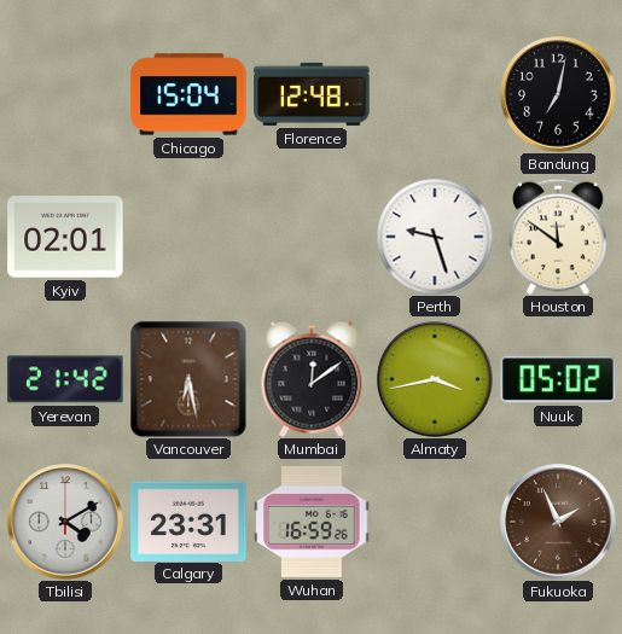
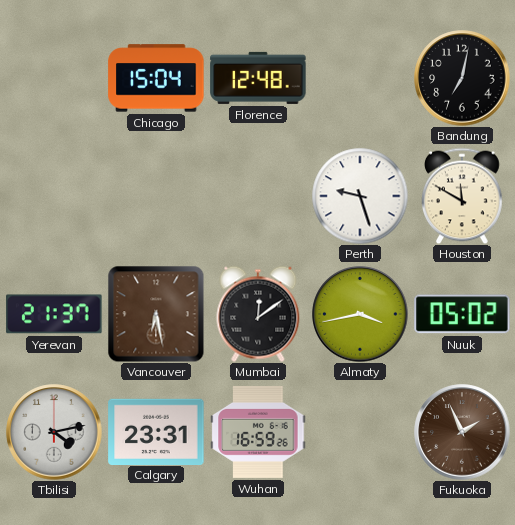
Kyiv: 02:01 -> none
Houston: 11:51 -> 11:50
Yerevan: 21:42 -> 21:37
Tbilisi: 4:10 -> 4:13
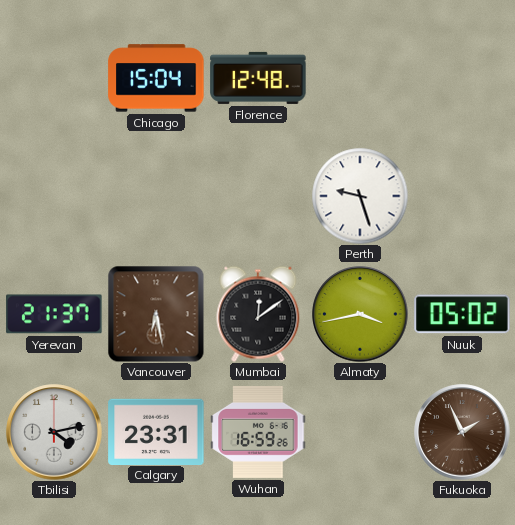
Bandung: 7:02 -> none
Houston: 11:50 -> none
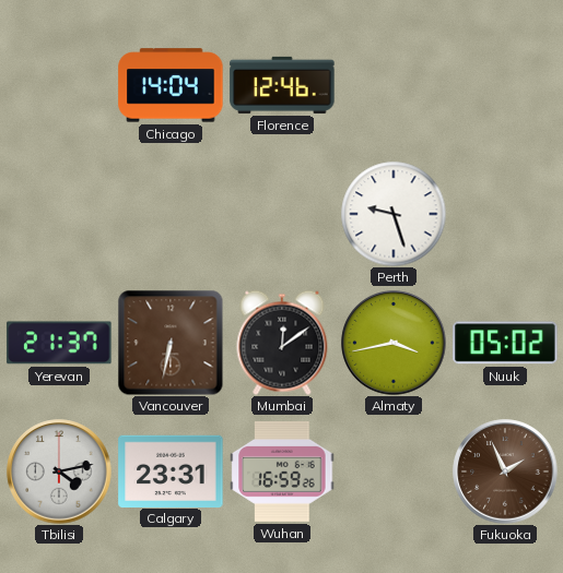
Chicago: 15:04 -> 14:04
Florence: 12:48 -> 12:46
Vancouver: 6:28 -> 6:32
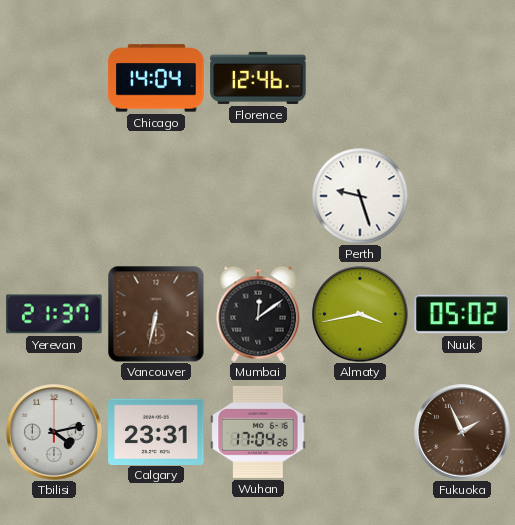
Wuhan: 16:59 -> 17:04
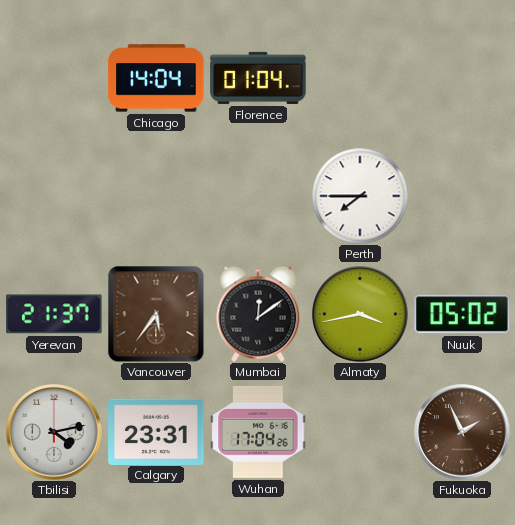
Florence: 12:46 -> 01:04
Perth: 9:27 -> 7:45
Vancouver: 6:32 -> 5:36
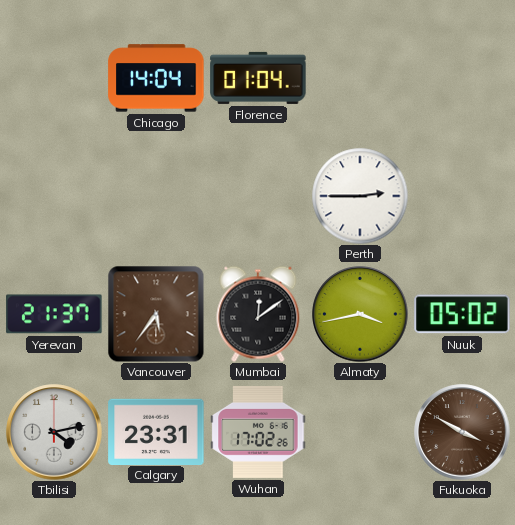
Perth: 7:45 -> 2:45
Wuhan: 17:04 -> 17:02
Fukuoka: 1:56 -> 3:50
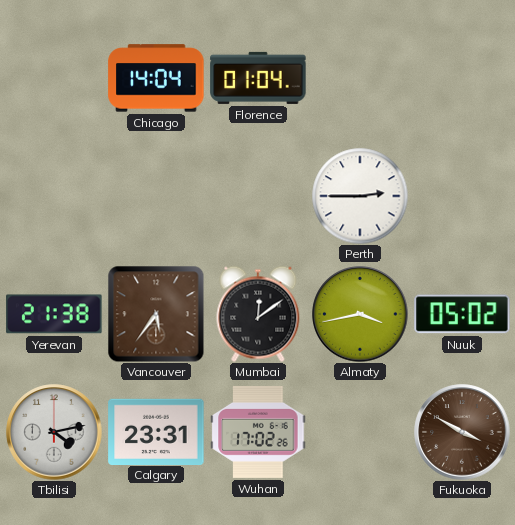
Yerevan: 21:37 -> 21:38
